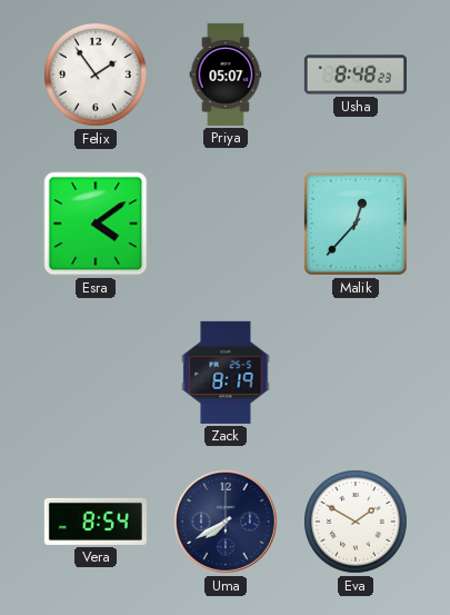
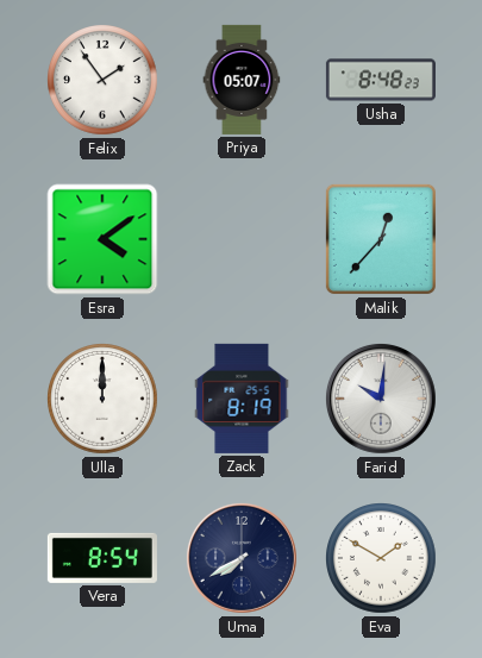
Ulla: none -> 12:00
Farid: none -> 10:01
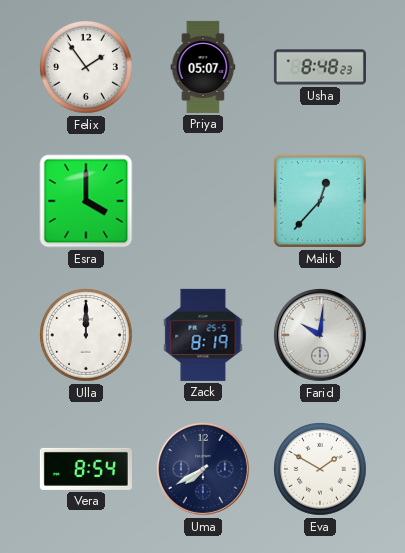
Esra: 4:09 -> 4:00
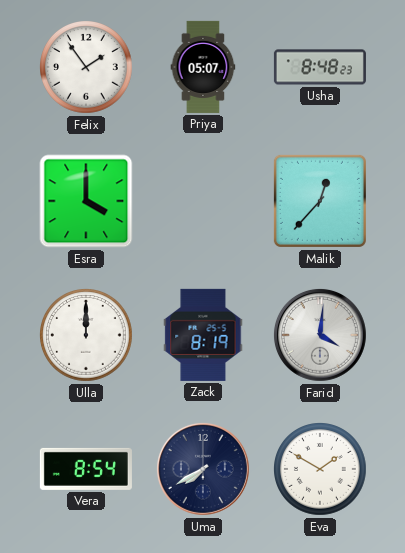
Farid: 10:01 -> 4:01
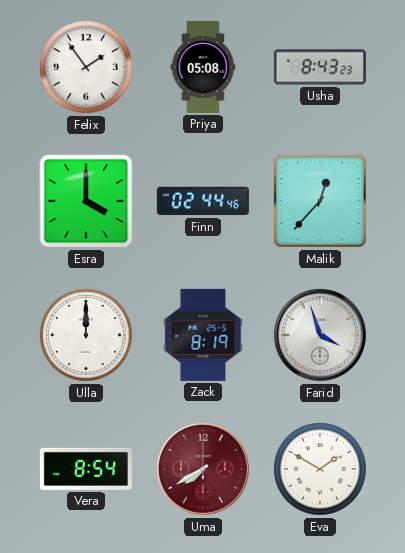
Priya: 05:07 -> 05:08
Usha: 8:48 -> 8:43
Finn: none -> 02:44
Farid: 4:01 -> 3:57
Uma dial: navy -> burgundy
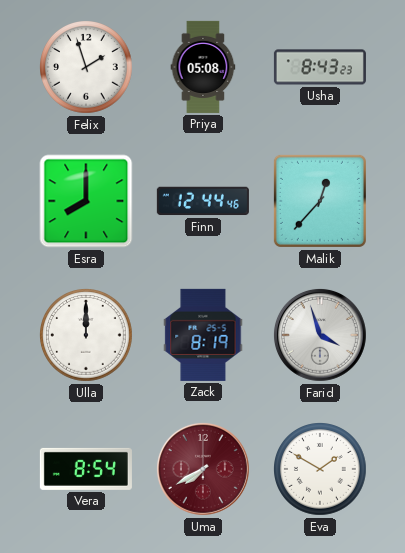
Felix: 1:54 -> 1:57
Esra: 4:00 -> 8:00
Finn: 02:44 -> 12:44
